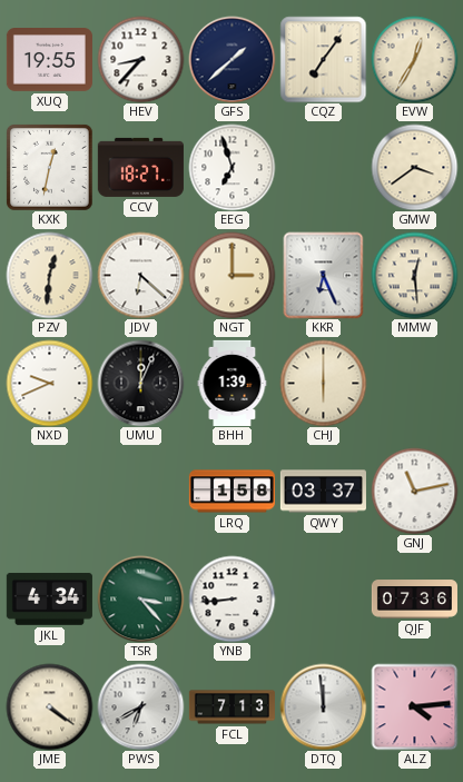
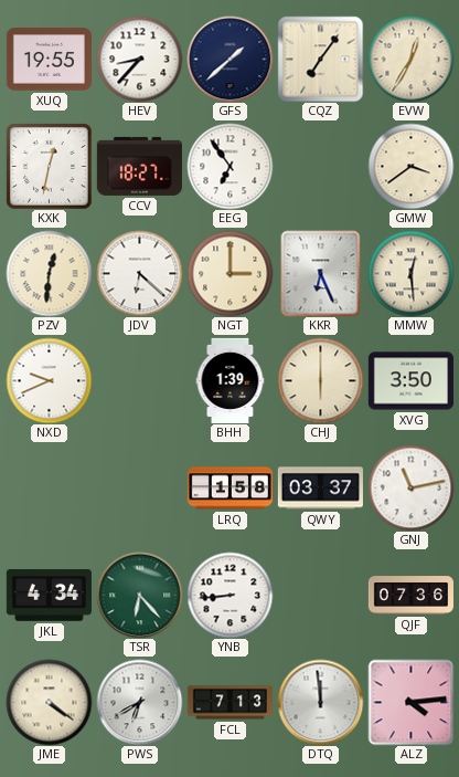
EEG: 6:57 -> 6:54
UMU: 12:04 -> none
XVG: none -> 3:50
TSR: 3:23 -> 6:23
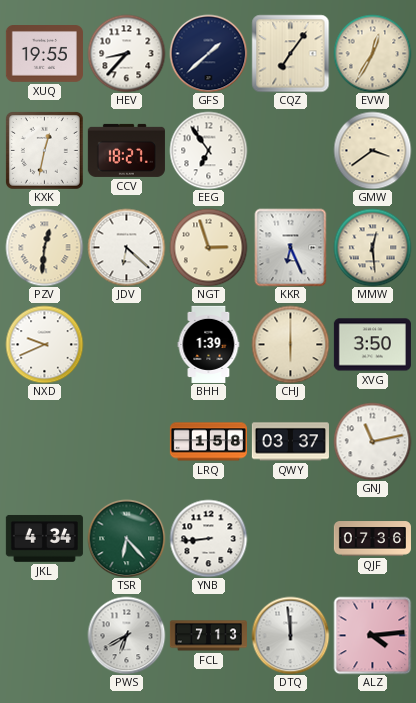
NGT: 3:00 -> 2:57
JME: 4:21 -> none
